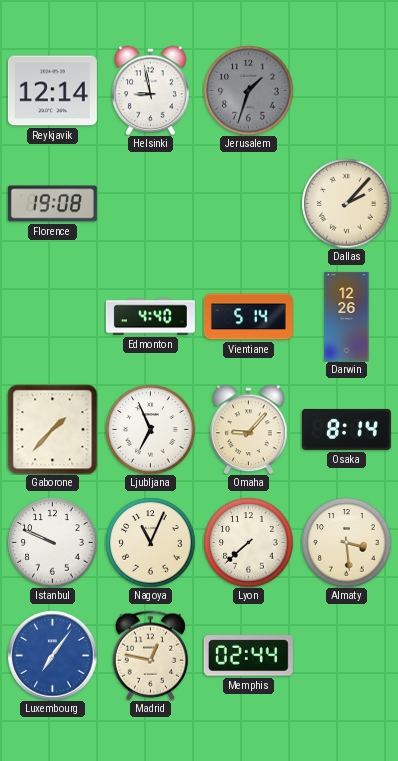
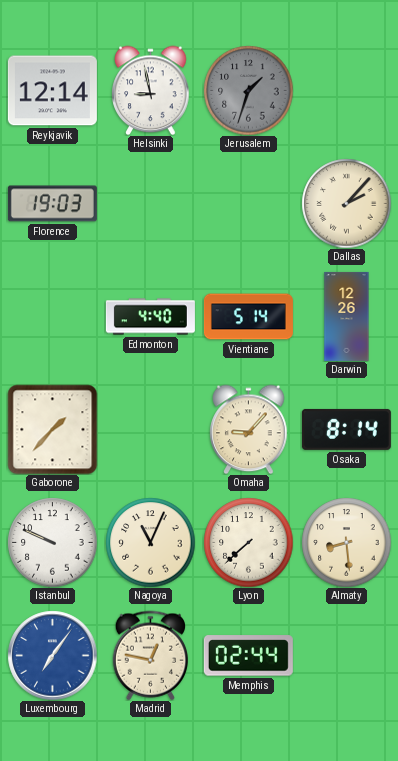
Florence: 19:08 -> 19:03
Ljubljana: 6:56 -> none
Almaty: 3:29 -> 8:29
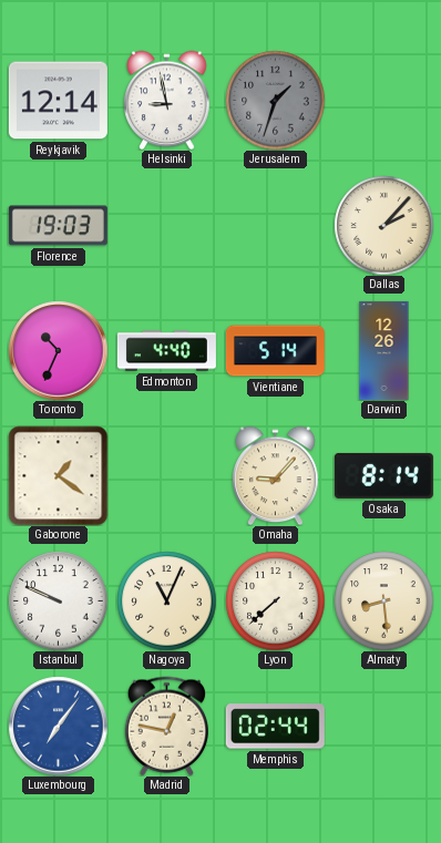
Toronto: none -> 10:34
Gaborone: 1:37 -> 1:21
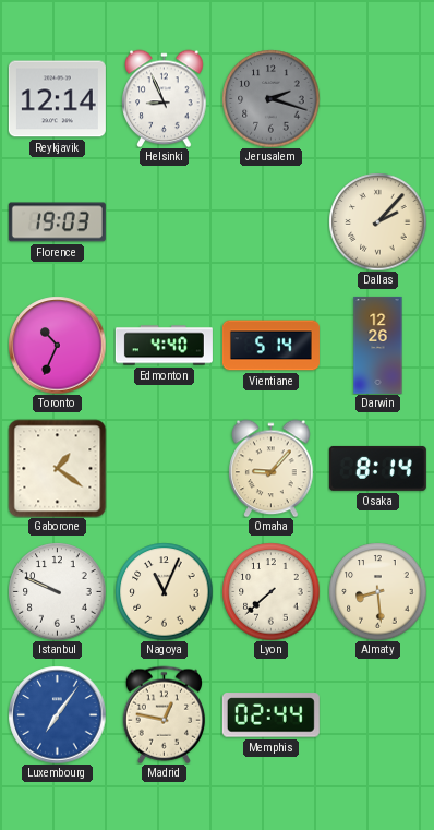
Helsinki: 8:58 -> 8:56
Jerusalem: 1:33 -> 2:18
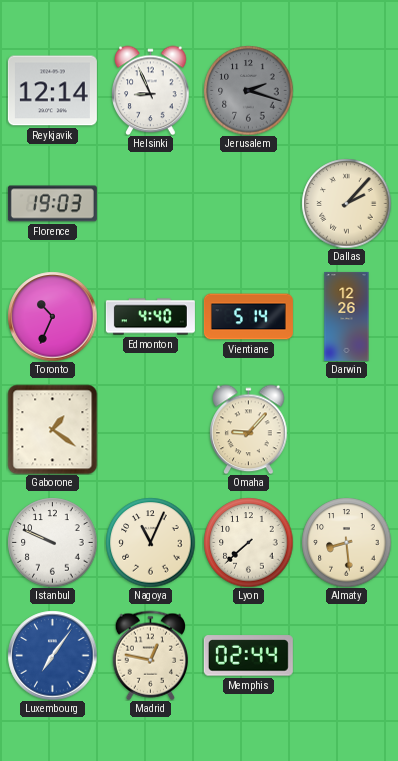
Osaka: 8:14 -> none
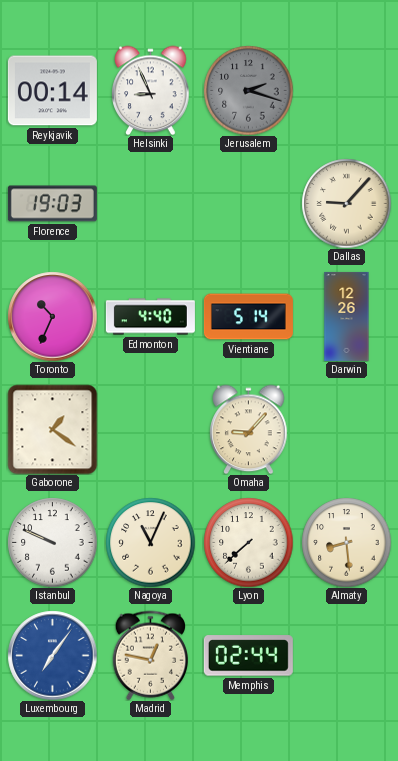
Reykjavik: 12:14 -> 00:14
Dallas: 2:07 -> 9:07
